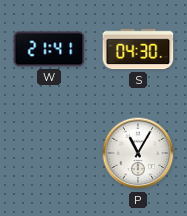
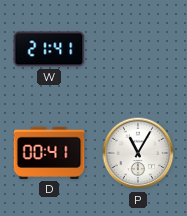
S: 04:30 -> none
D: none -> 00:41
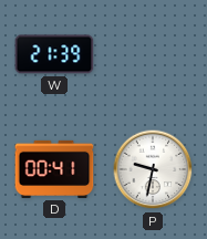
W: 21:41 -> 21:39
P: 11:05 -> 9:32
